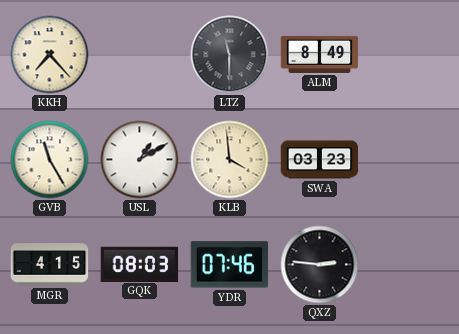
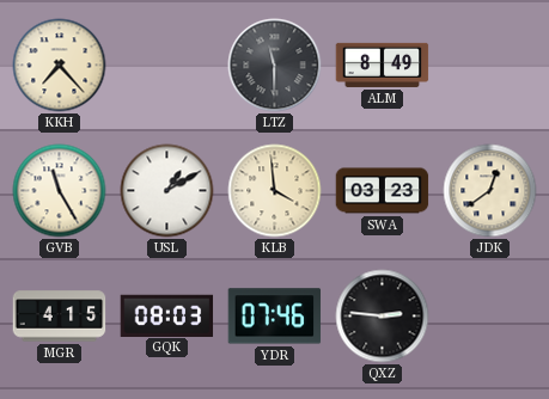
JDK: none -> 12:39
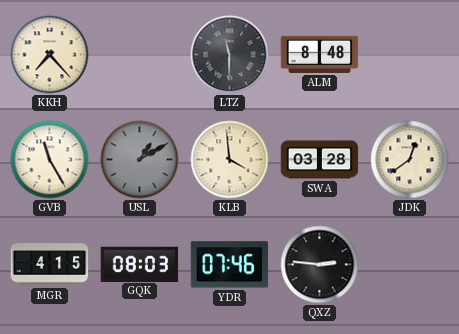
ALM: 8:49 -> 8:48
USL dial: white -> grey
SWA: 03:23 -> 03:28
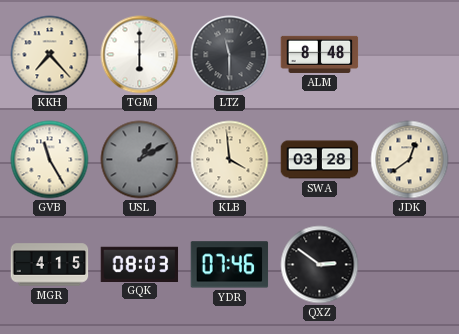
TGM: none -> 6:00
QXZ: 2:46 -> 2:51
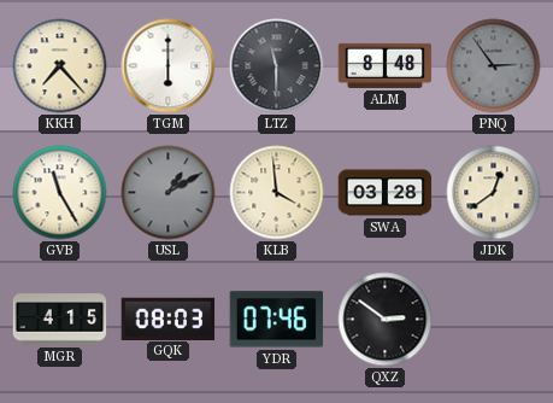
PNQ: none -> 2:54
